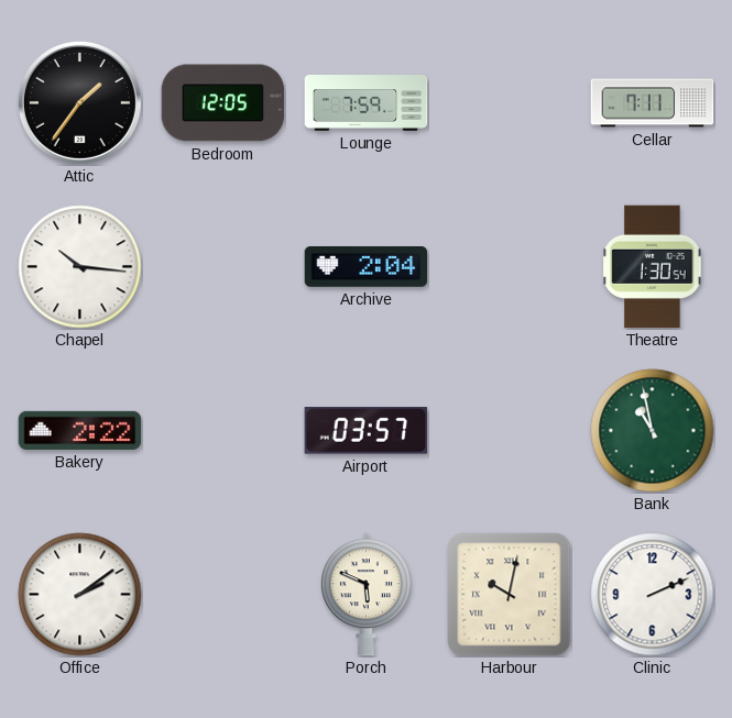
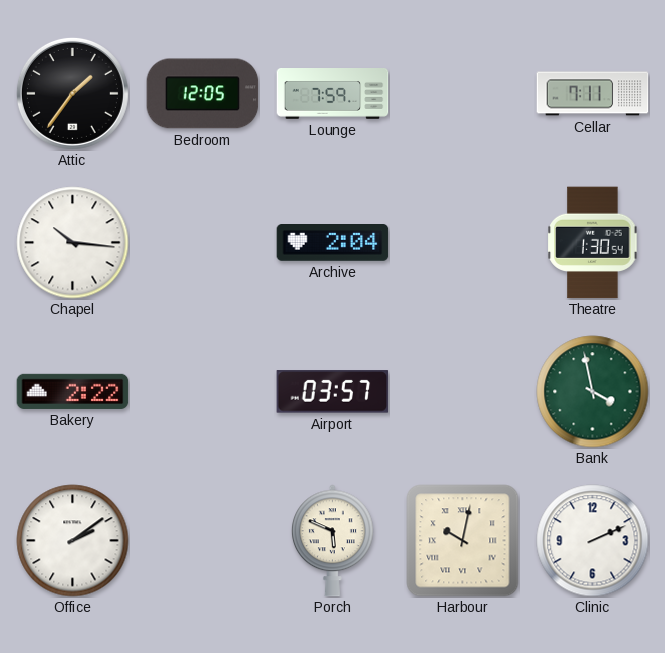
Bank: 10:58 -> 3:58
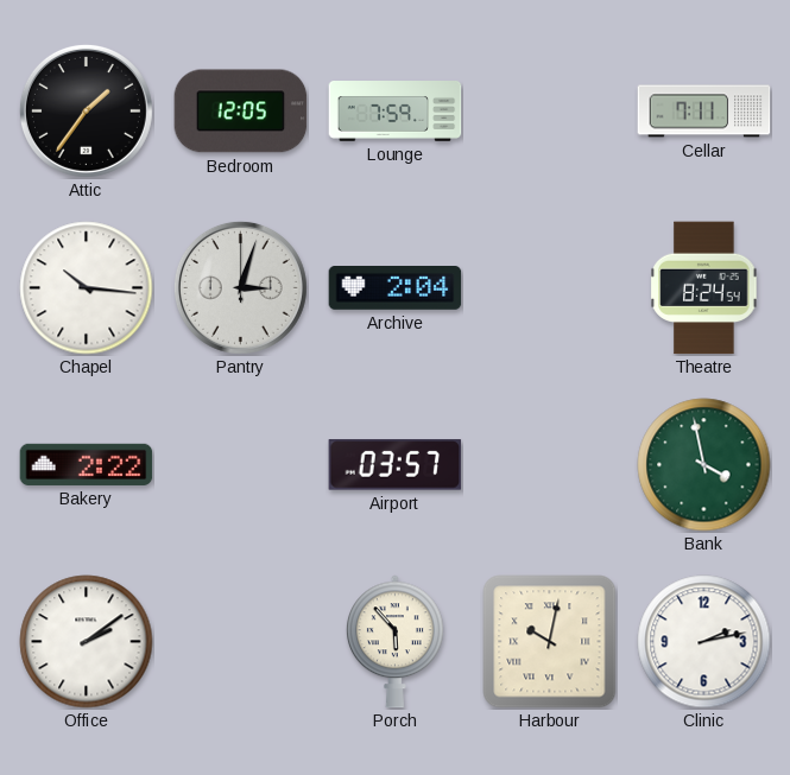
Pantry: none -> 3:03
Theatre: 1:30 -> 8:24
Porch: 5:49 -> 5:53
Clinic: 2:11 -> 2:13
